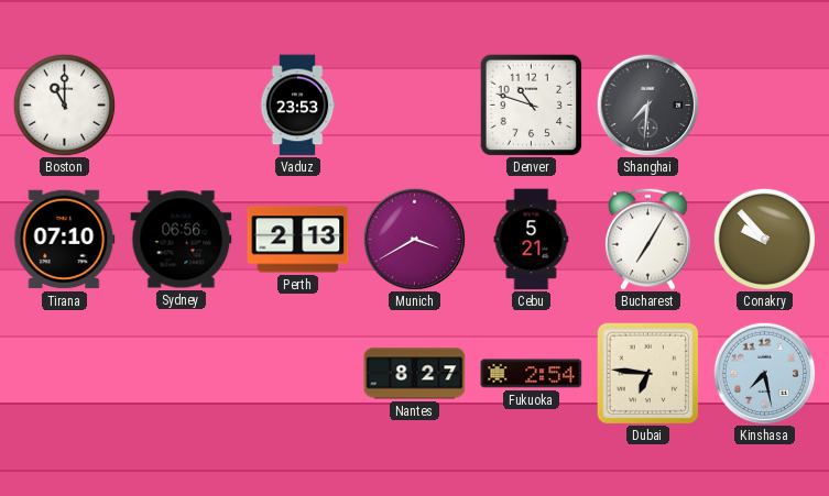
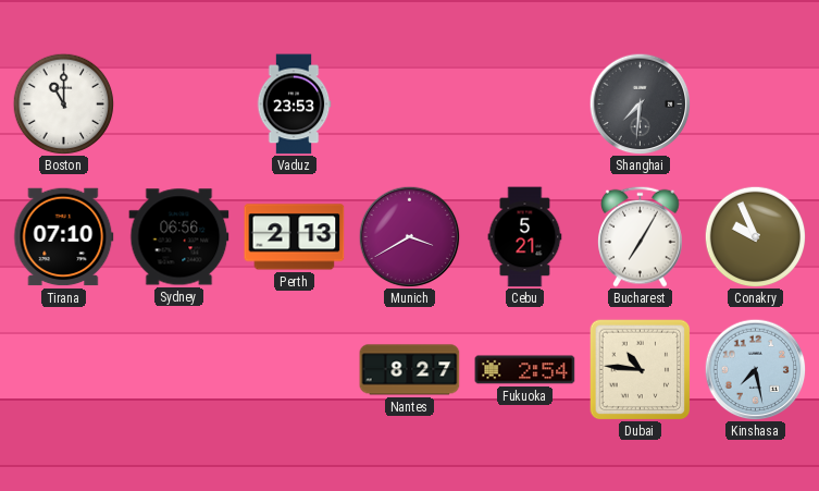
Denver: 10:48 -> none
Conakry: 9:53 -> 9:56
Dubai: 6:46 -> 10:46
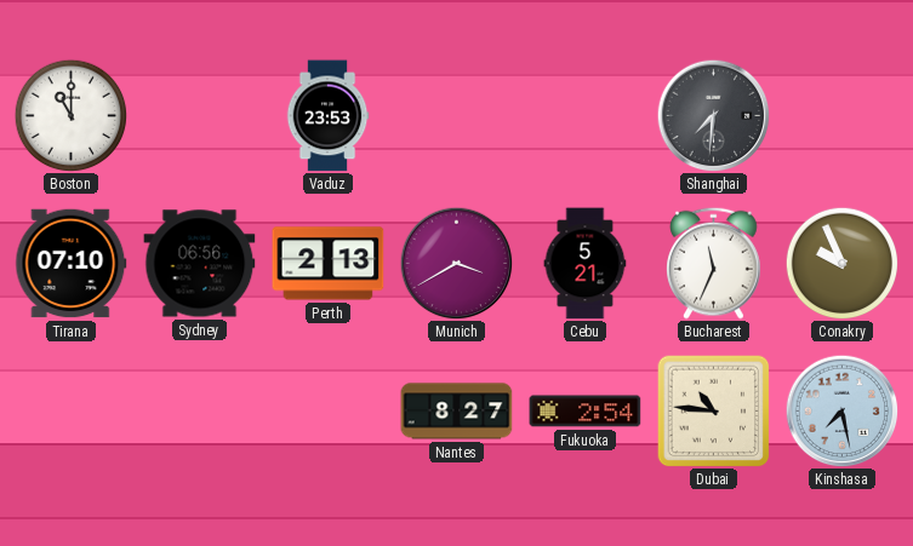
Bucharest: 7:05 -> 11:34
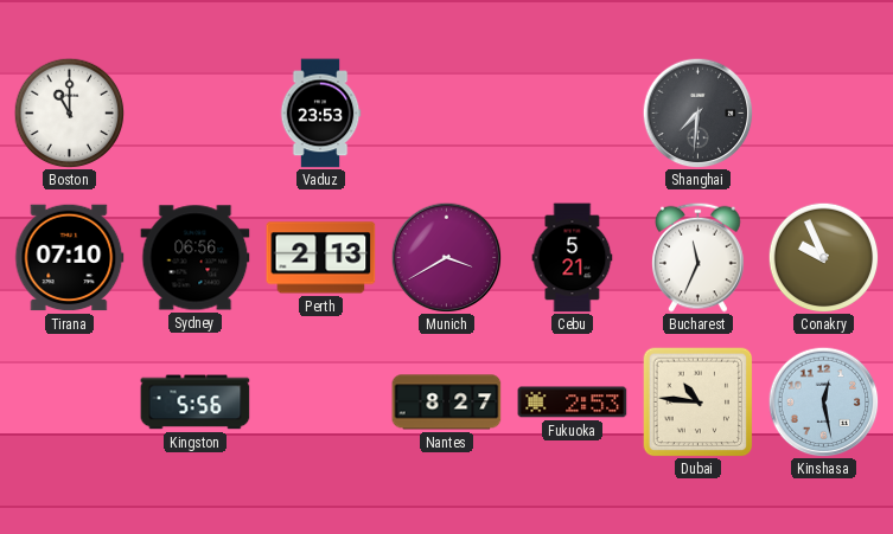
Kingston: none -> 5:56
Fukuoka: 2:54 -> 2:53
Kinshasa: 7:28 -> 12:28
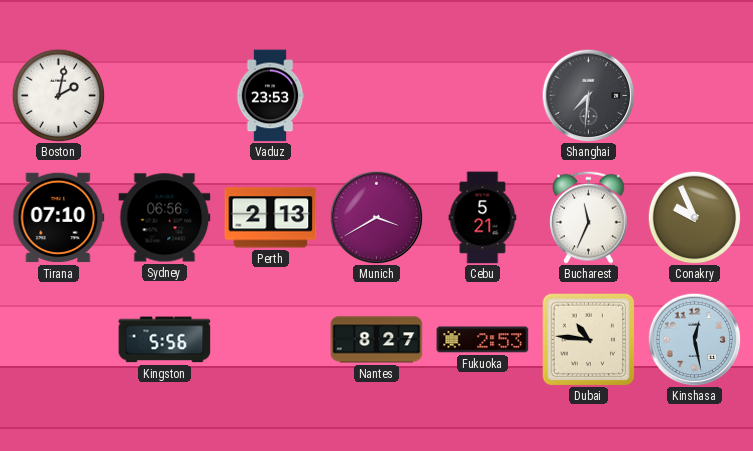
Boston: 11:00 -> 2:02
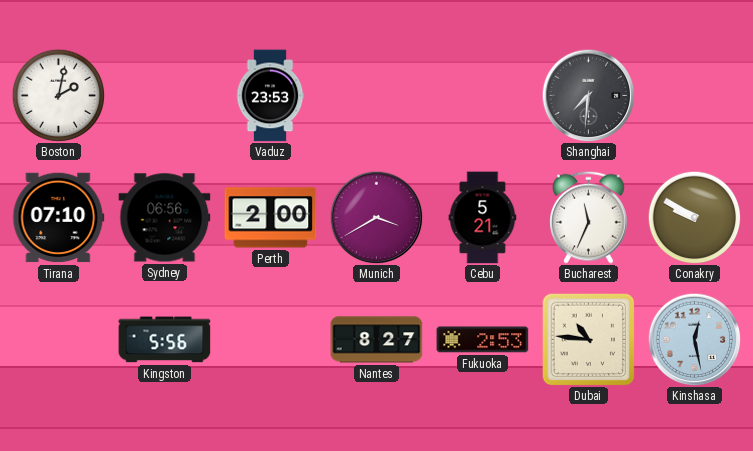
Perth: 2:13 -> 2:00
Conakry: 9:56 -> 9:50
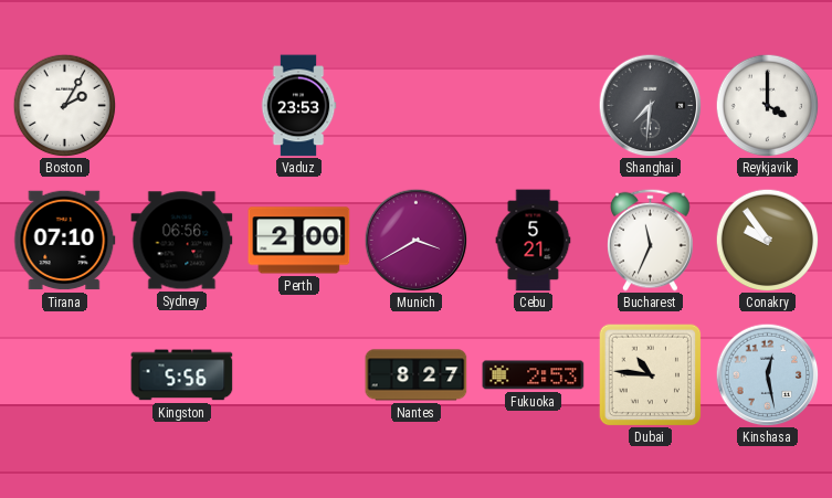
Boston: 2:02 -> 2:05
Reykjavik: none -> 4:00
Conakry: 9:50 -> 9:54
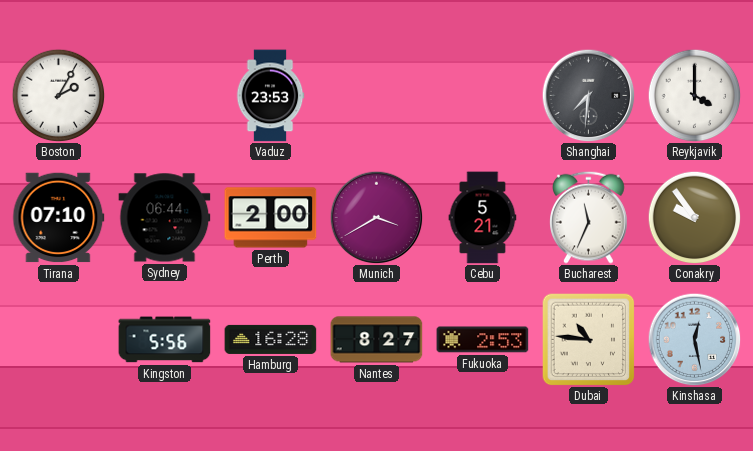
Sydney: 06:56 -> 06:44
Hamburg: none -> 16:28
